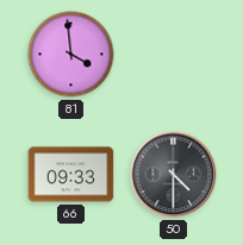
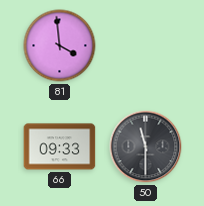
50: 4:30 -> 11:30
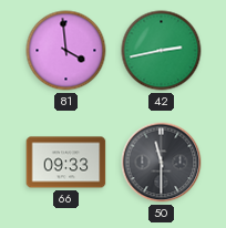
42: none -> 2:43
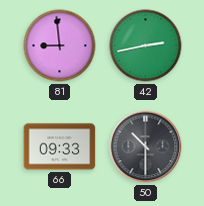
81: 3:59 -> 8:59
50: 11:30 -> 10:30
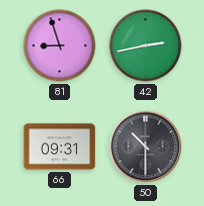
81: 8:59 -> 8:57
66: 09:33 -> 09:31
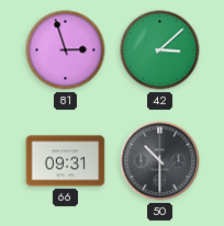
81: 8:57 -> 2:57
42: 2:43 -> 3:08
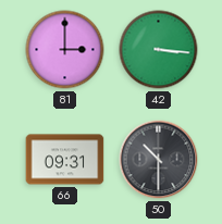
81: 2:57 -> 3:00
42: 3:08 -> 3:16
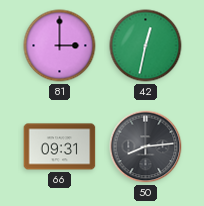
42: 3:16 -> 12:32
50: 10:30 -> 8:14
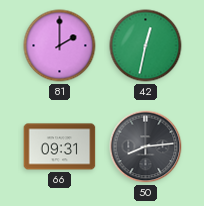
81: 3:00 -> 2:00
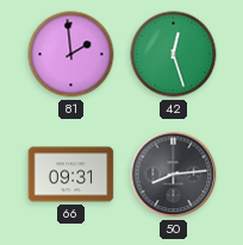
81: 2:00 -> 1:59
42: 12:32 -> 12:27
